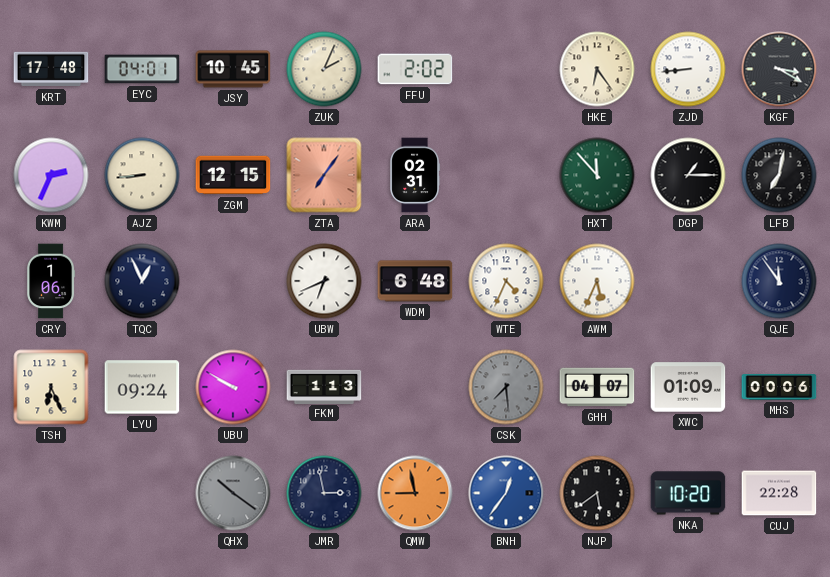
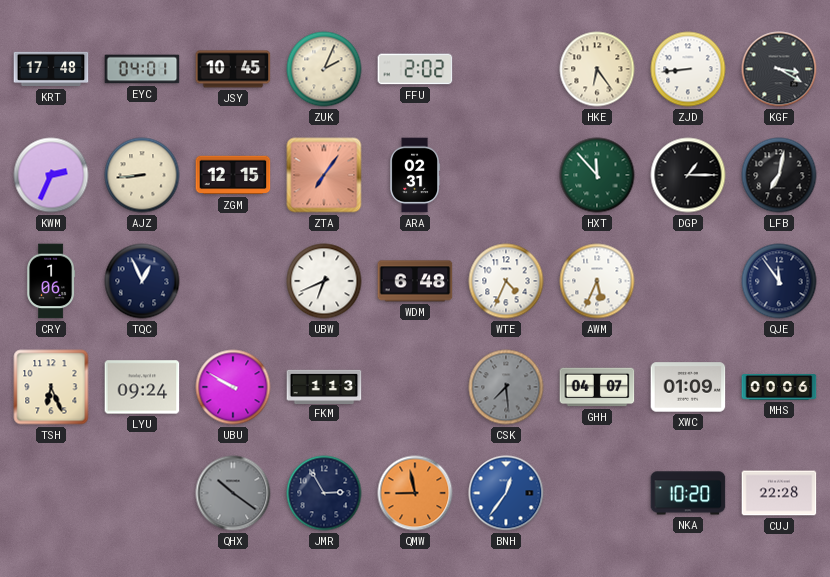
JMR: 2:58 -> 2:55
NJP: 5:39 -> none
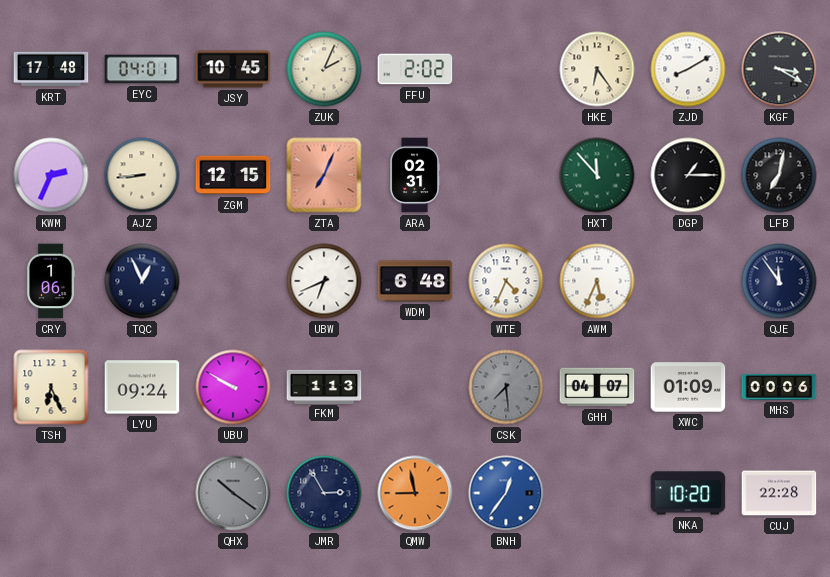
ZJD: 8:44 -> 8:10
ZTA: 7:06 -> 7:04
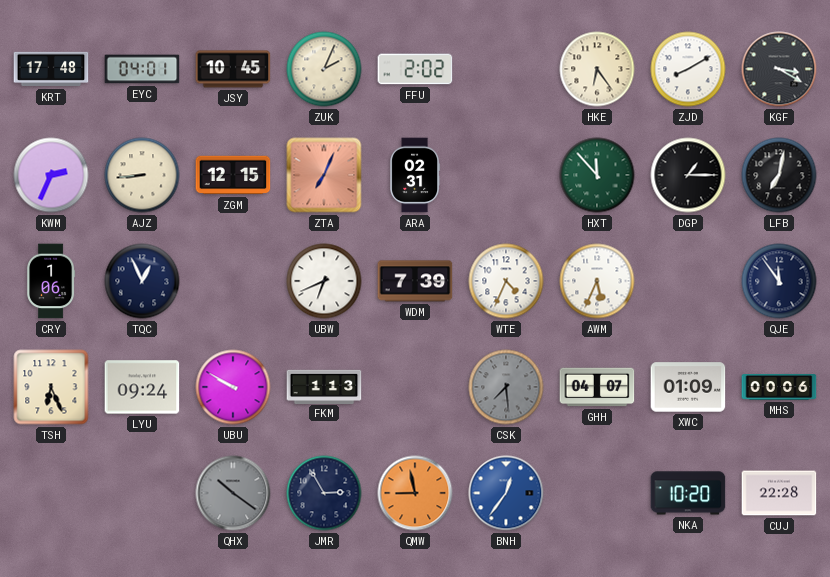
WDM: 6:48 -> 7:39
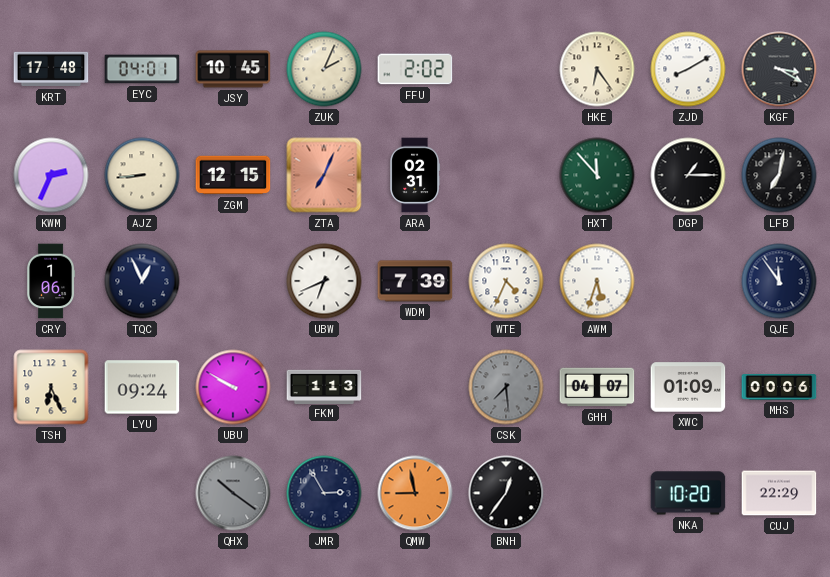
AWM: 5:34 -> 5:33
BNH dial: blue -> black
CUJ: 22:28 -> 22:29
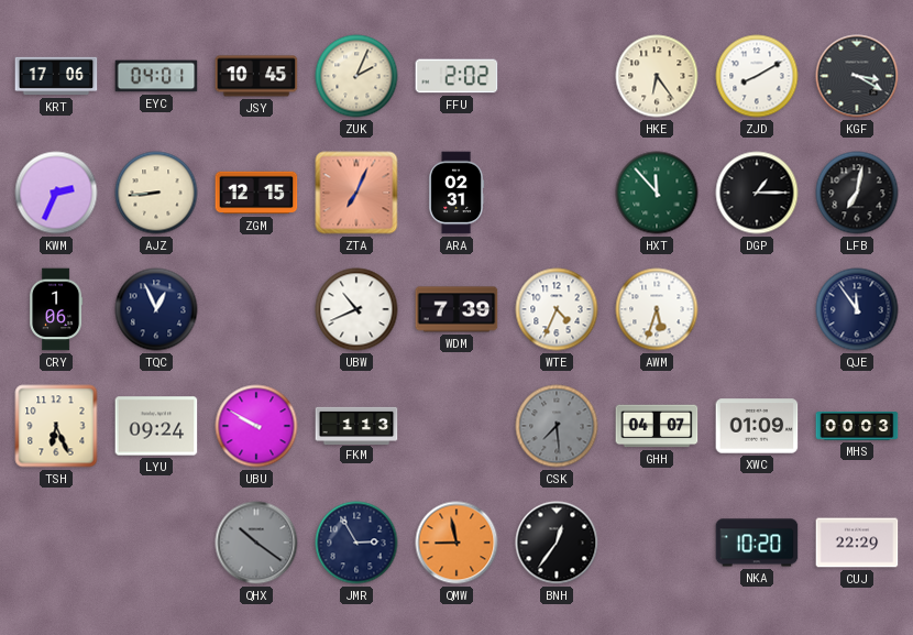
KRT: 17:48 -> 17:06
UBW: 6:41 -> 10:41
MHS: 00:06 -> 00:03
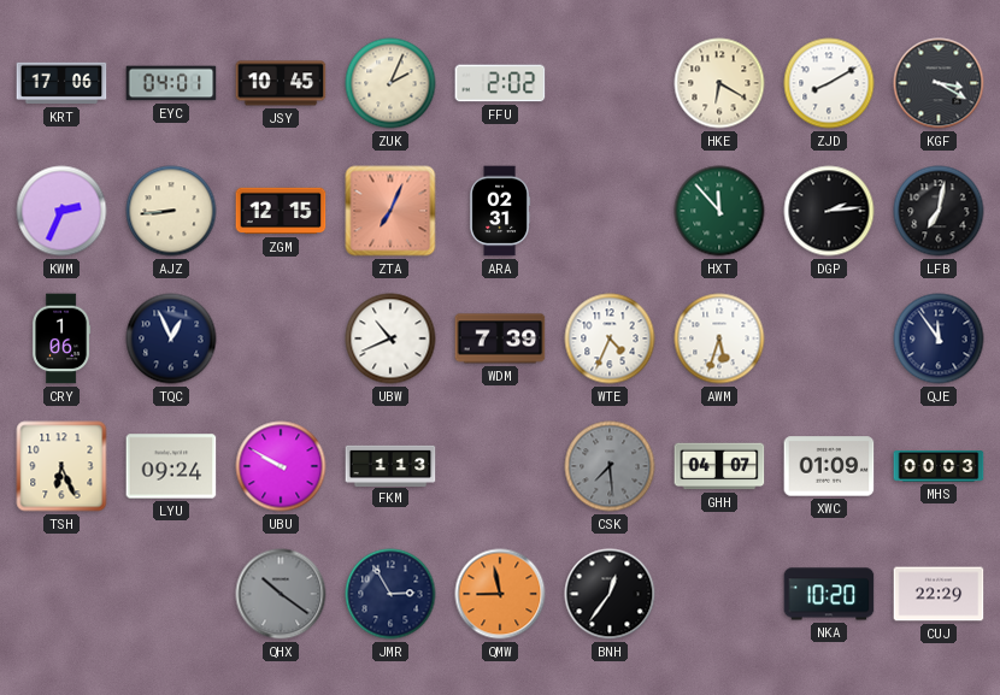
HKE: 6:24 -> 6:20
DGP: 1:15 -> 2:14
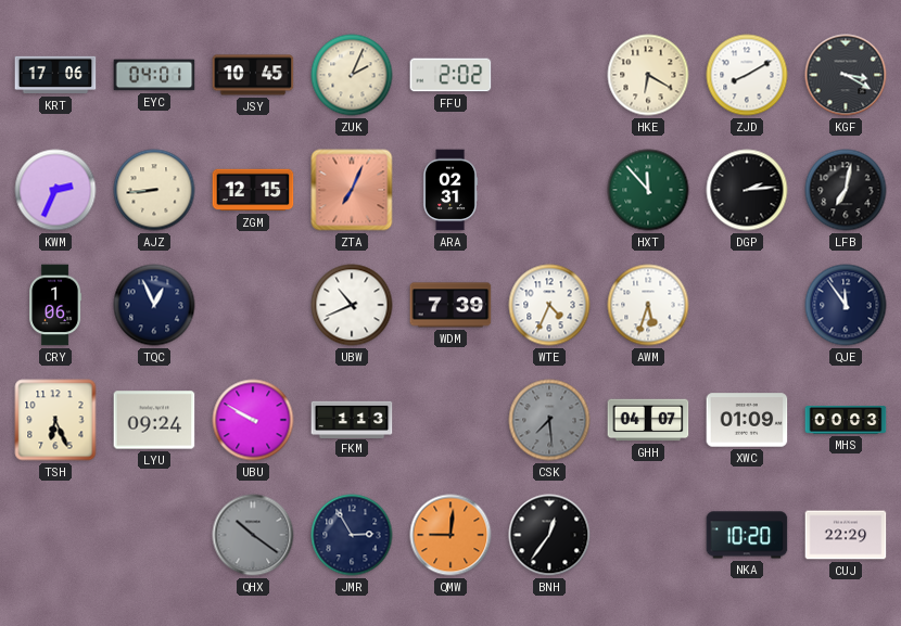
QMW: 8:58 -> 9:01
